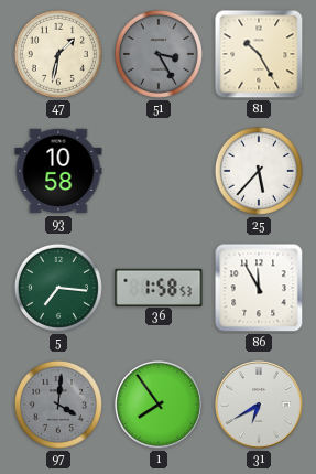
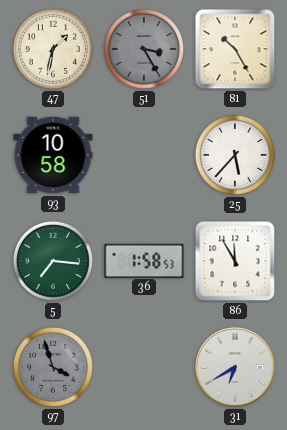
97: 4:01 -> 3:57
1: 7:54 -> none
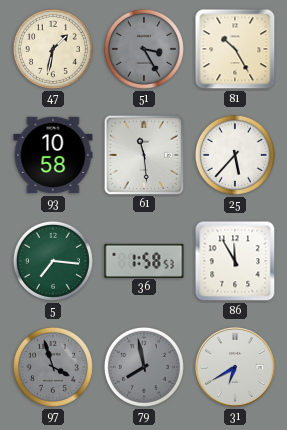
61: none -> 11:29
79: none -> 7:58
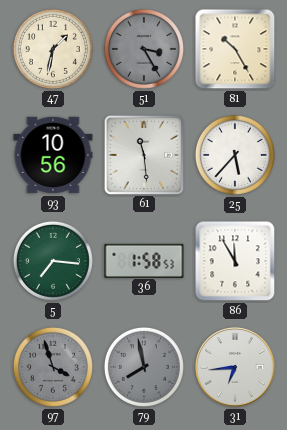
93: 10:58 -> 10:56
31: 6:40 -> 6:44
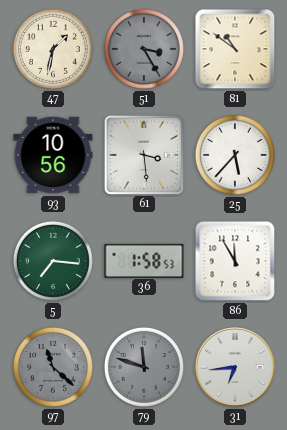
81: 10:25 -> 10:51
61: 11:29 -> 3:29
97: 3:57 -> 11:22
79: 7:58 -> 11:48
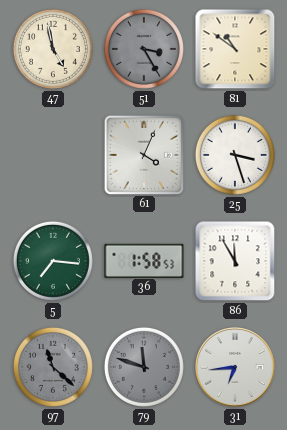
47: 1:32 -> 4:58
93: 10:56 -> none
61: 3:29 -> 4:04
25: 5:37 -> 3:27
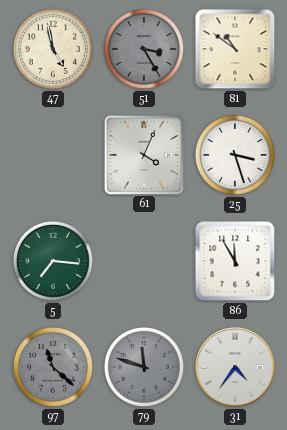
36: 1:58 -> none
31: 6:44 -> 4:36
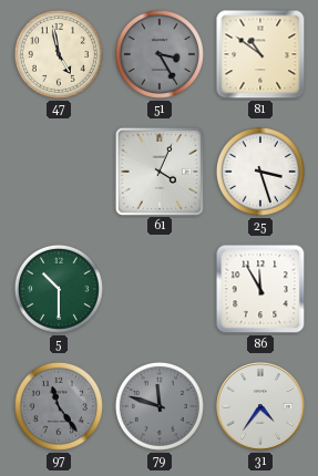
5: 7:16 -> 10:30
97: 11:22 -> 11:24
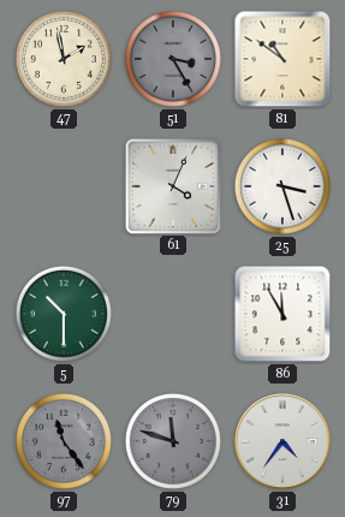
47: 4:58 -> 1:58
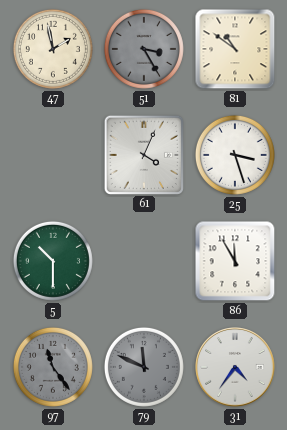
79: 11:48 -> 11:49
